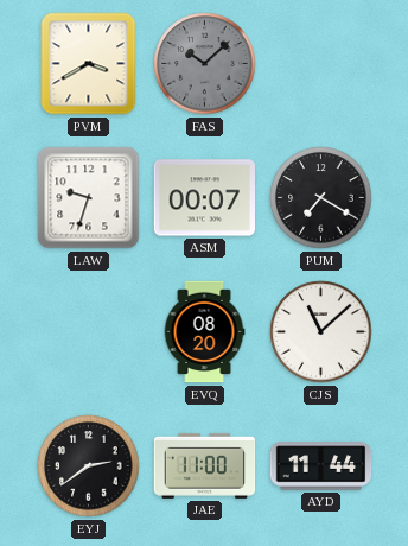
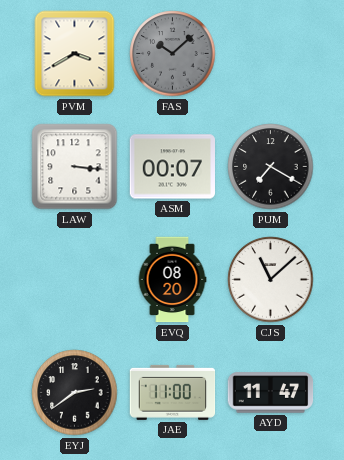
LAW: 9:33 -> 3:16
AYD: 11:44 -> 11:47
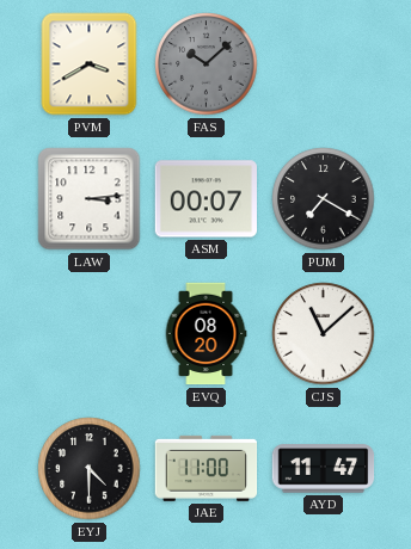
LAW: 3:16 -> 3:14
EYJ: 2:39 -> 4:30
